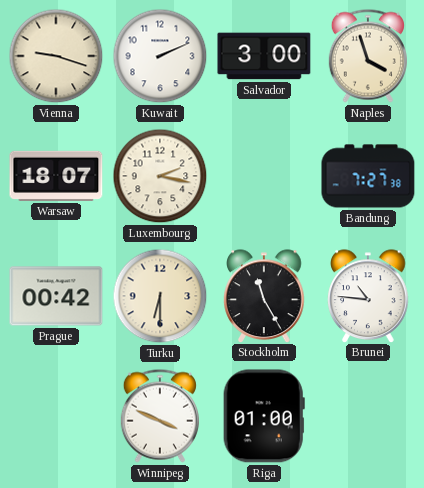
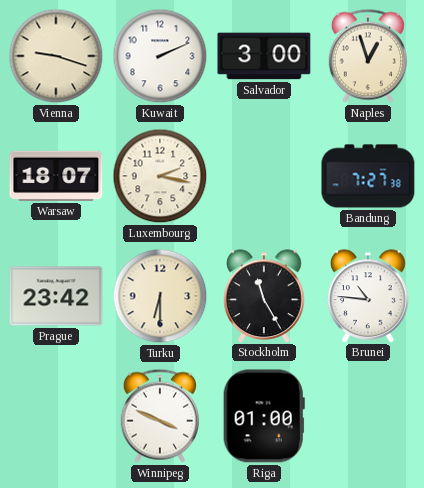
Naples: 3:57 -> 12:57
Prague: 00:42 -> 23:42
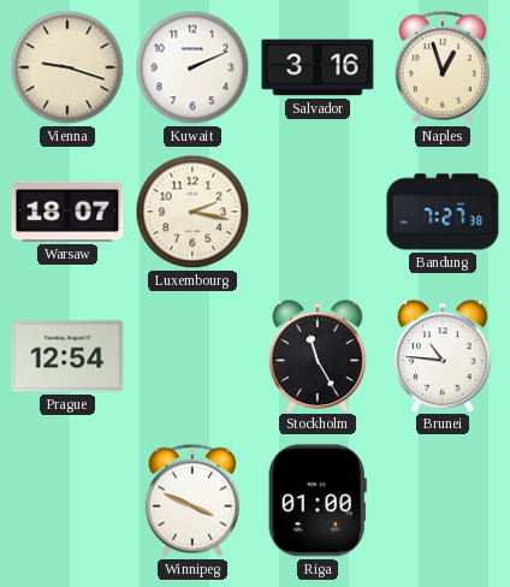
Salvador: 3:00 -> 3:16
Prague: 23:42 -> 12:54
Turku: 6:30 -> none
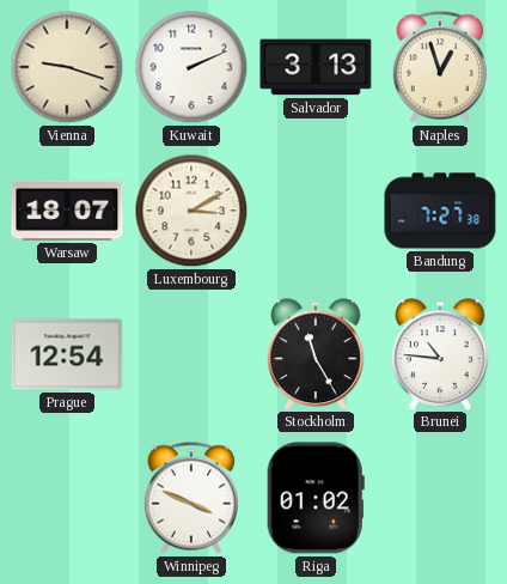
Salvador: 3:16 -> 3:13
Luxembourg: 2:17 -> 3:10
Riga: 01:00 -> 01:02
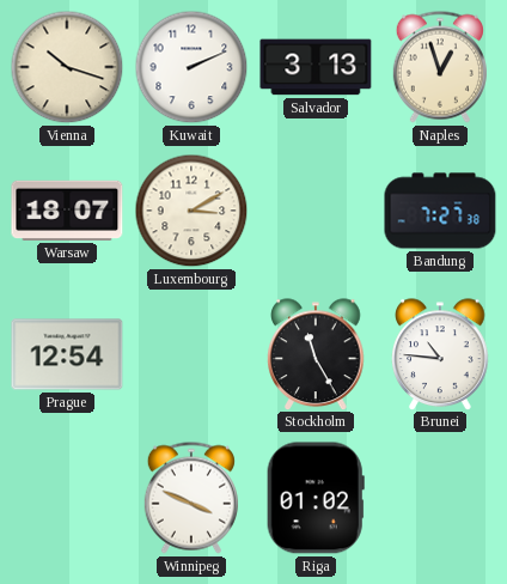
Vienna: 9:18 -> 10:18
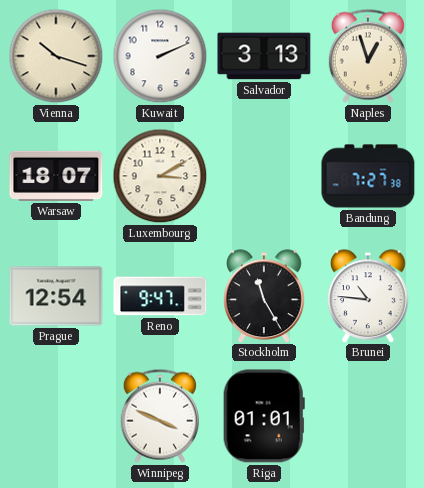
Reno: none -> 9:47
Riga: 01:02 -> 01:01
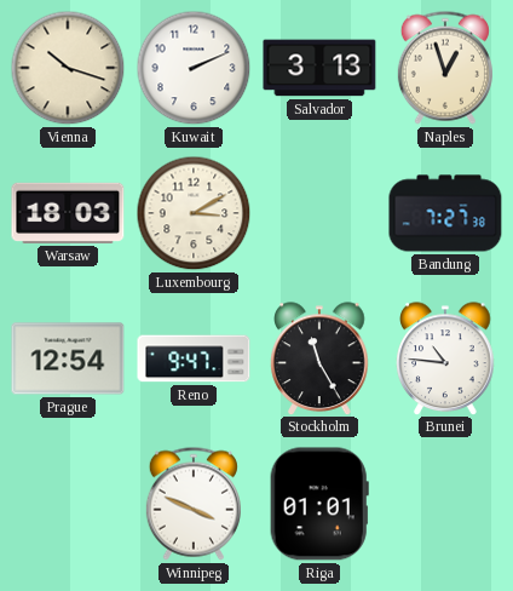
Warsaw: 18:07 -> 18:03
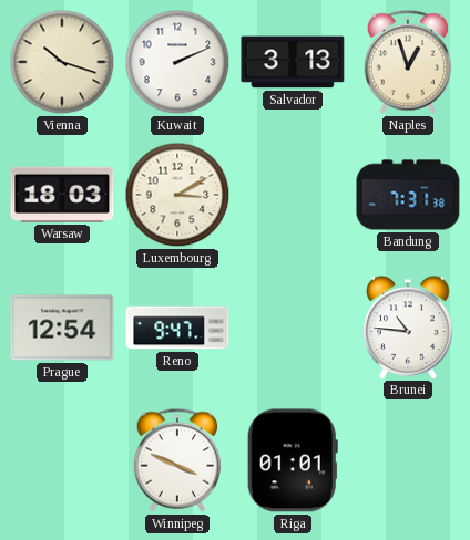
Bandung: 7:27 -> 7:31
Stockholm: 11:25 -> none
